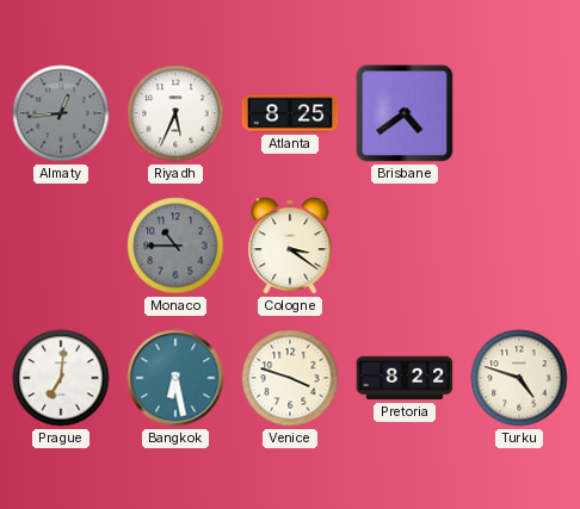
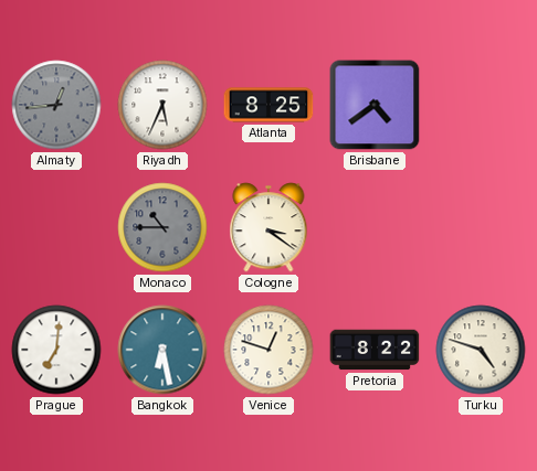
Venice: 3:48 -> 12:48
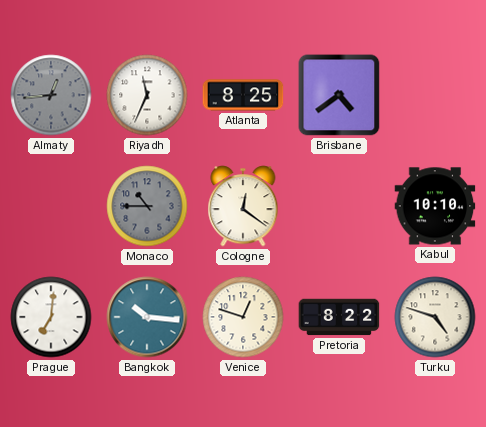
Riyadh: 5:34 -> 11:34
Cologne: 3:21 -> 12:21
Kabul: none -> 10:10
Bangkok: 6:28 -> 10:16
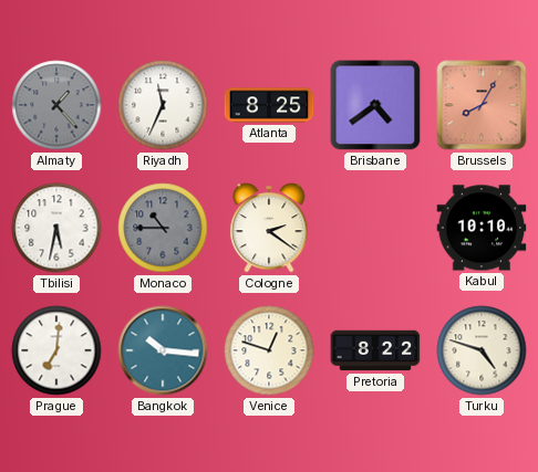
Almaty: 12:44 -> 1:23
Brussels: none -> 8:05
Tbilisi: none -> 5:32
Cologne: 12:21 -> 2:21
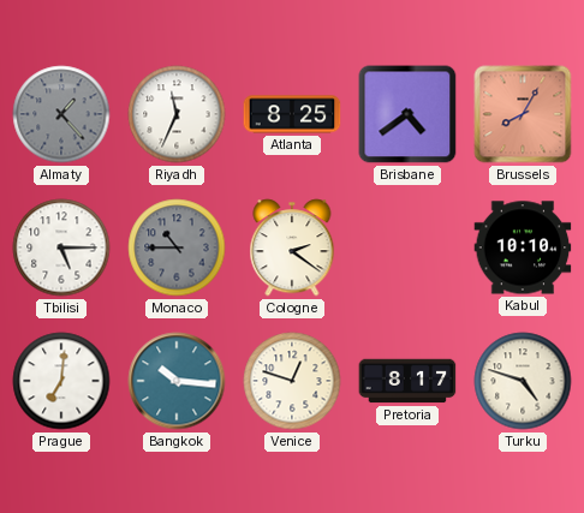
Tbilisi: 5:32 -> 5:15
Pretoria: 8:22 -> 8:17
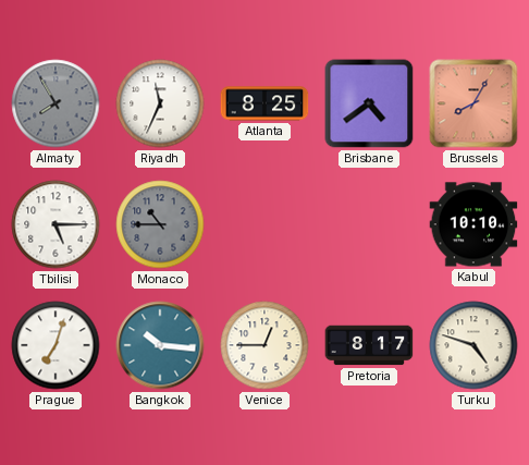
Almaty: 1:23 -> 7:55
Cologne: 2:21 -> none
Prague: 7:01 -> 7:03
Venice: 12:48 -> 12:45
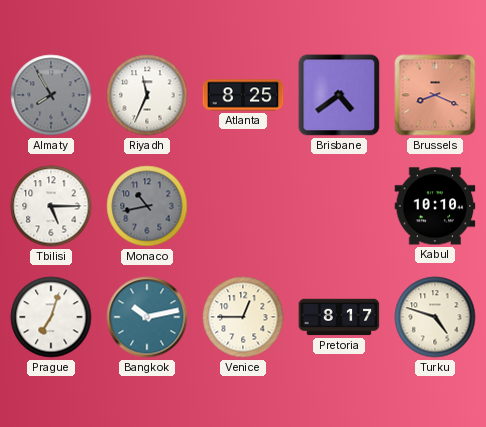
Brussels: 8:05 -> 8:19
Monaco: 10:45 -> 10:43
Bangkok: 10:16 -> 10:13
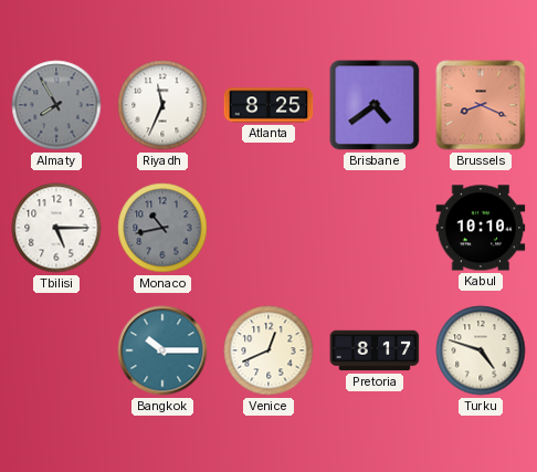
Prague: 7:03 -> none
Bangkok: 10:13 -> 10:15
Venice: 12:45 -> 12:41
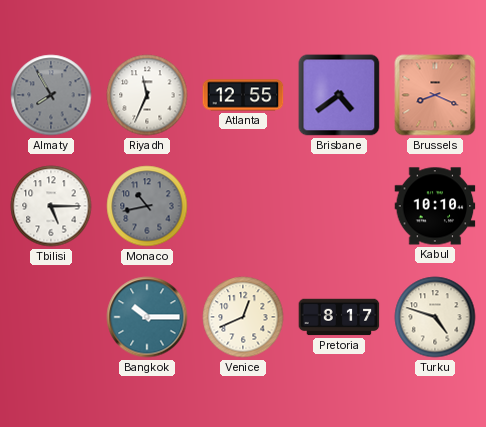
Atlanta: 8:25 -> 12:55
